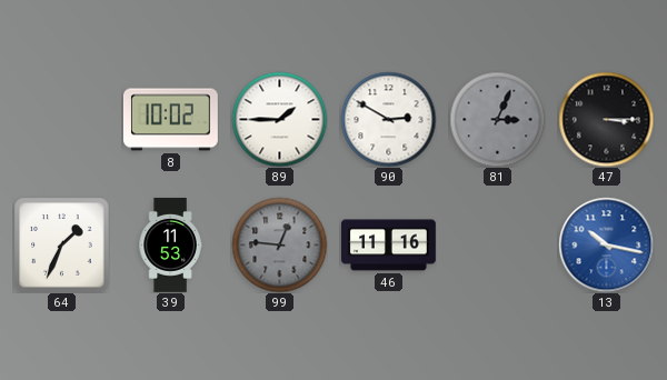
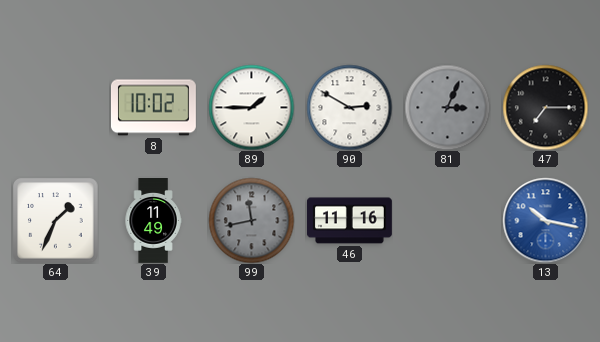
47: 3:15 -> 7:15
39: 11:53 -> 11:49
99: 12:46 -> 11:43
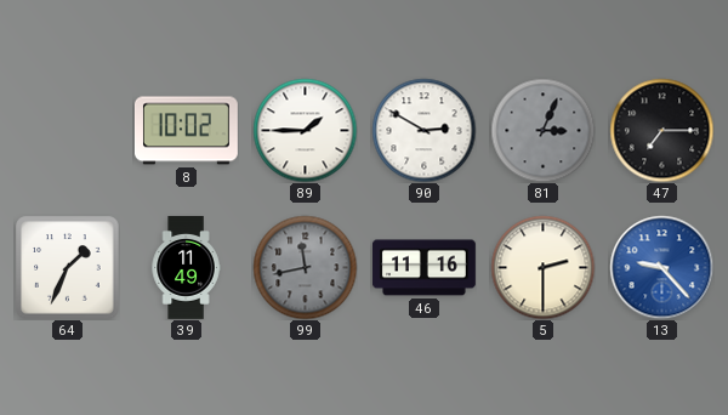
5: none -> 2:30
13: 10:17 -> 9:23
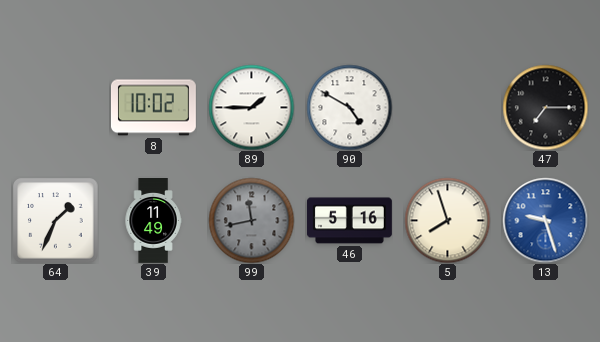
90: 2:50 -> 4:50
81: 3:04 -> none
46: 11:16 -> 5:16
5: 2:30 -> 7:57
13: 9:23 -> 9:27
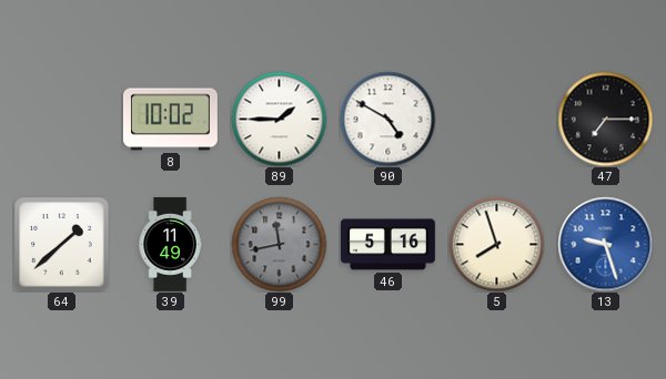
64: 1:34 -> 1:38
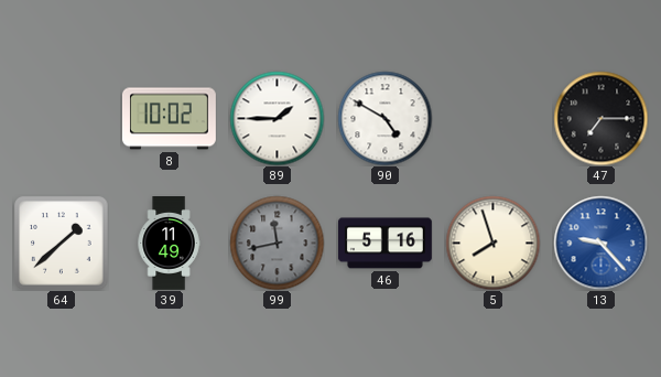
13: 9:27 -> 9:23
